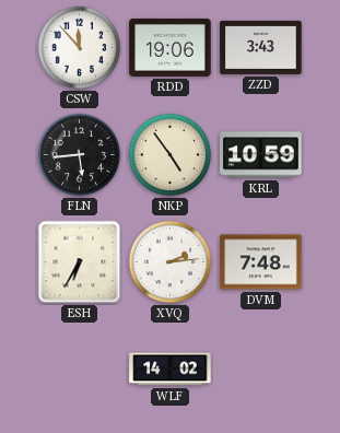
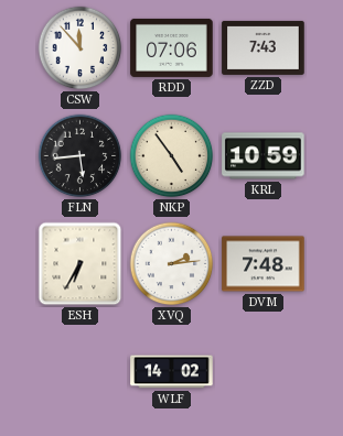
RDD: 19:06 -> 07:06
ZZD: 3:43 -> 7:43
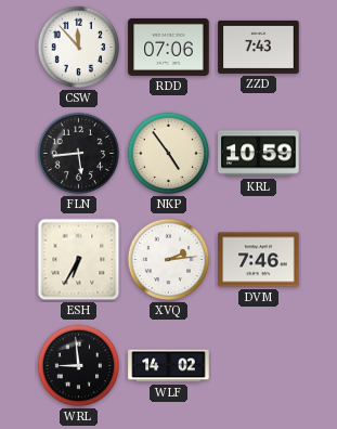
DVM: 7:48 -> 7:46
WRL: none -> 8:59
